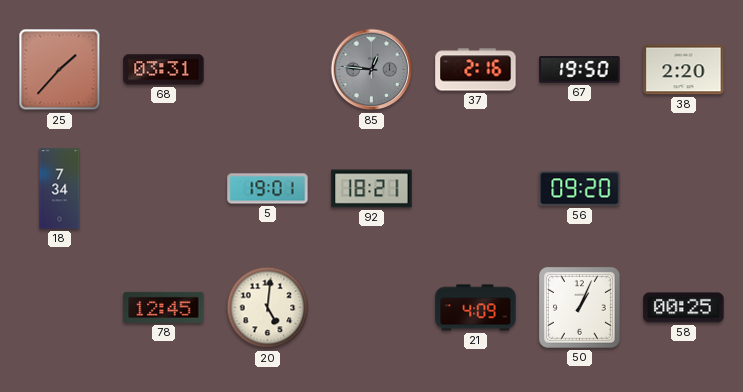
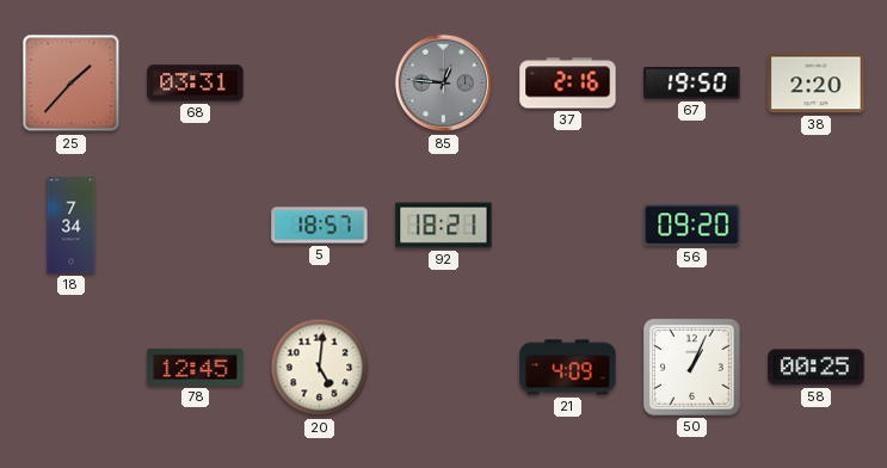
5: 19:01 -> 18:57
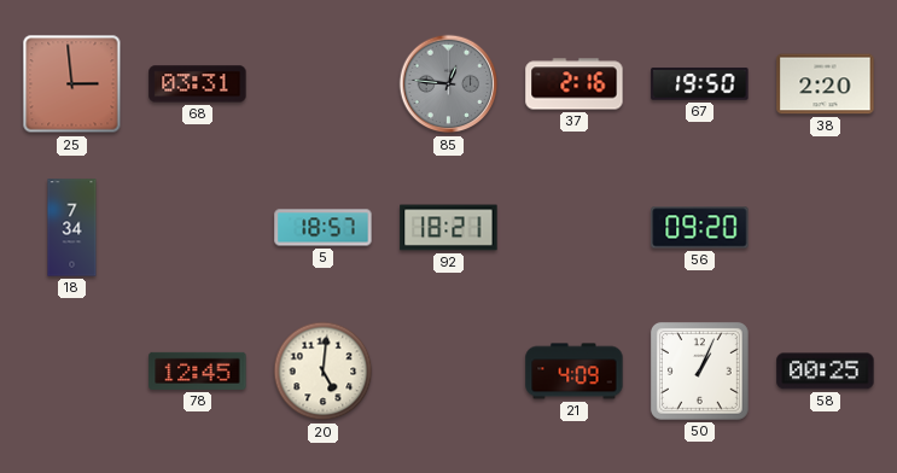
25: 1:37 -> 2:59
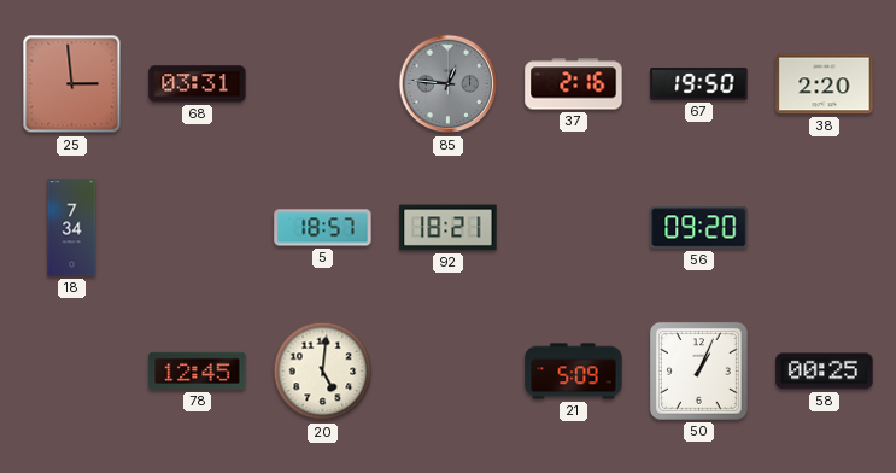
21: 4:09 -> 5:09
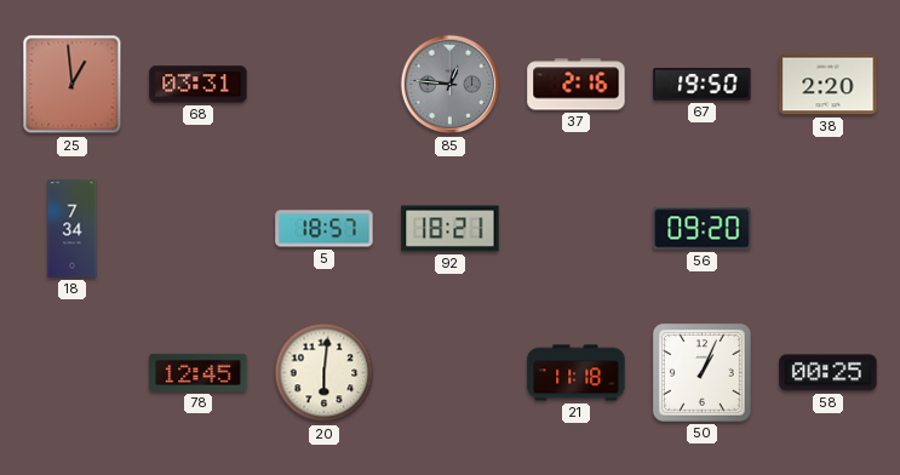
25: 2:59 -> 12:59
20: 5:01 -> 6:01
21: 5:09 -> 11:18
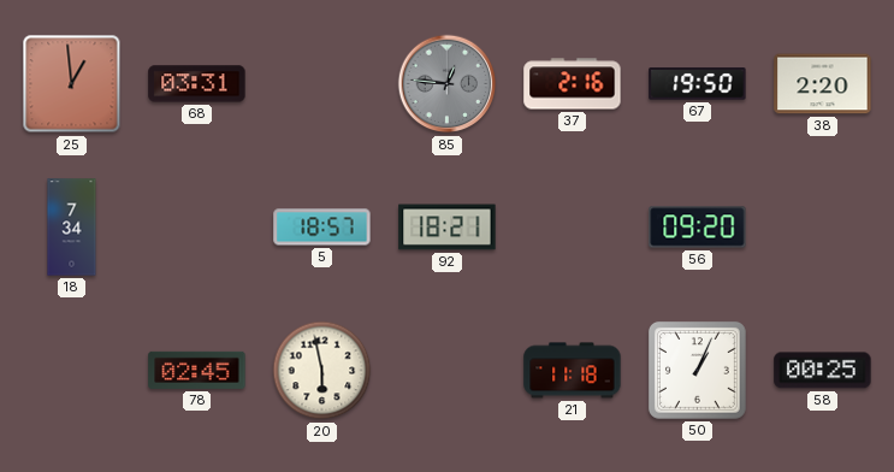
78: 12:45 -> 02:45
20: 6:01 -> 5:58
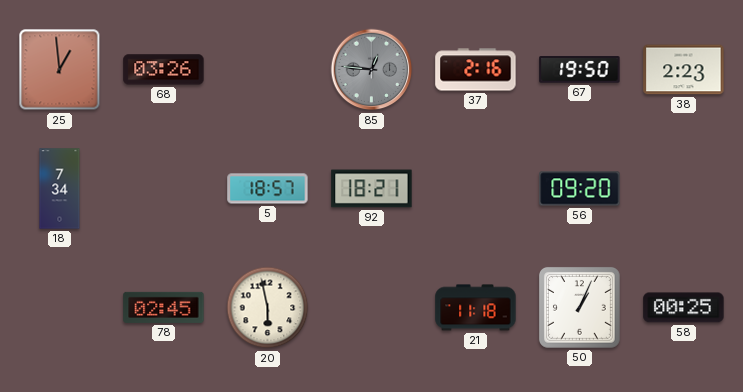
68: 03:31 -> 03:26
38: 2:20 -> 2:23
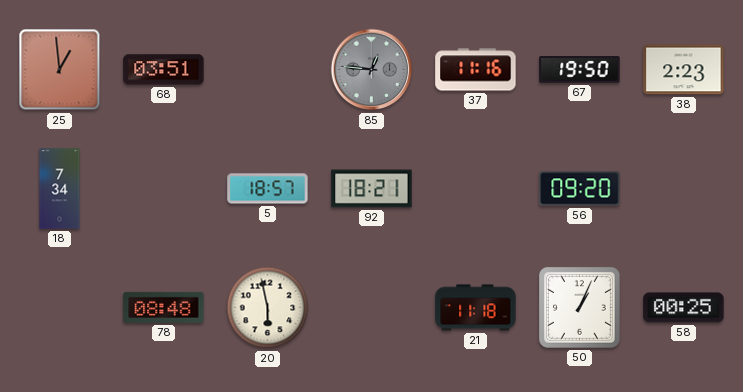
68: 03:26 -> 03:51
37: 2:16 -> 11:16
78: 02:45 -> 08:48
